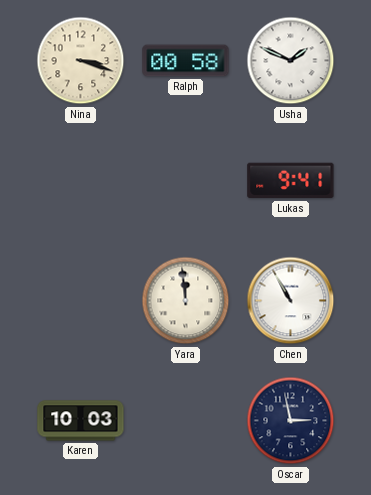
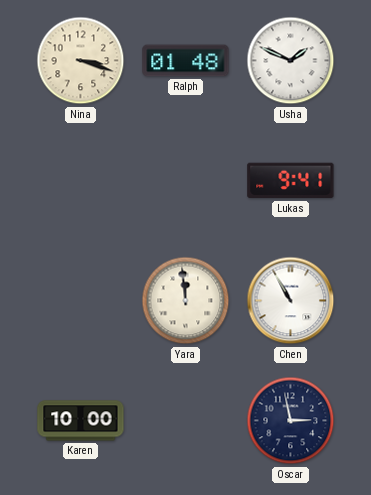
Ralph: 00:58 -> 01:48
Karen: 10:03 -> 10:00
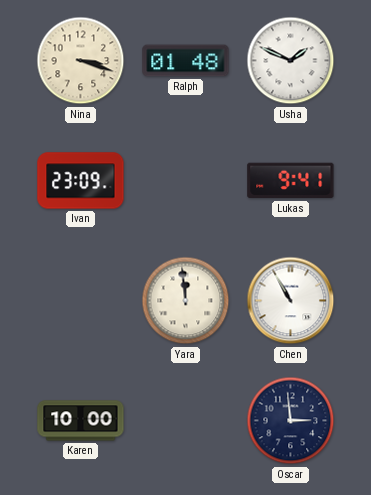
Ivan: none -> 23:09
Oscar: 2:58 -> 2:59
